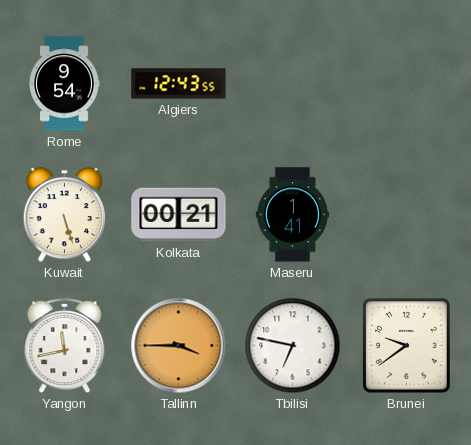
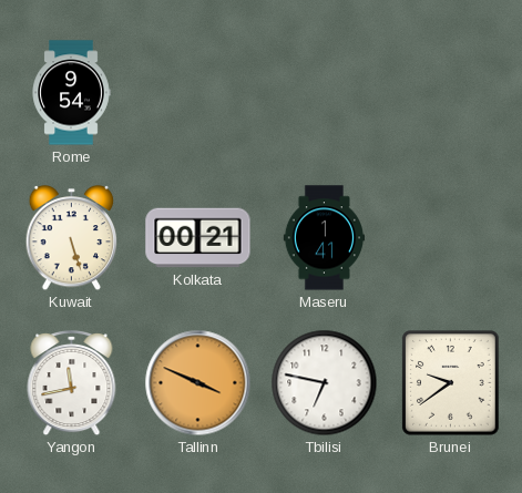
Algiers: 12:43 -> none
Tallinn: 3:45 -> 3:49
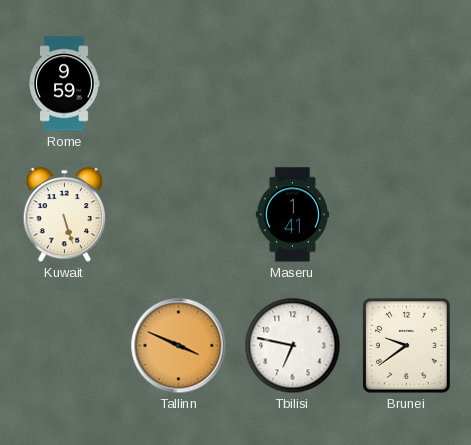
Rome: 9:54 -> 9:59
Kolkata: 00:21 -> none
Yangon: 11:43 -> none
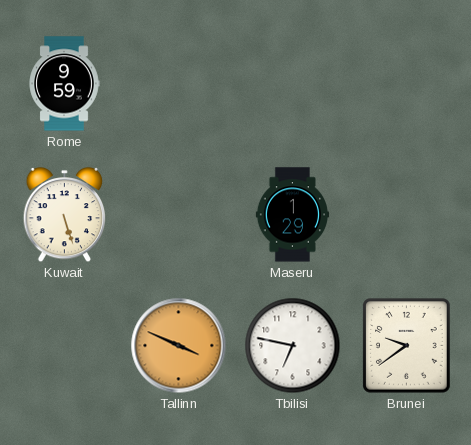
Maseru: 1:41 -> 1:29
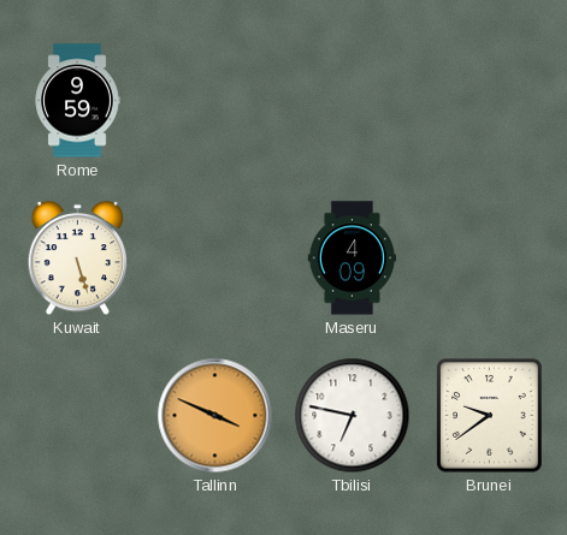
Maseru: 1:29 -> 4:09
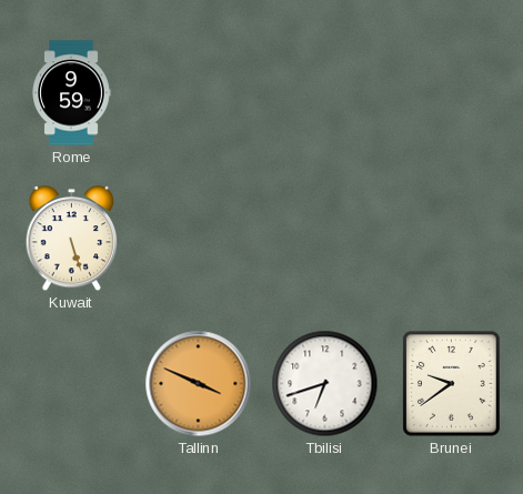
Maseru: 4:09 -> none
Tbilisi: 6:47 -> 6:42
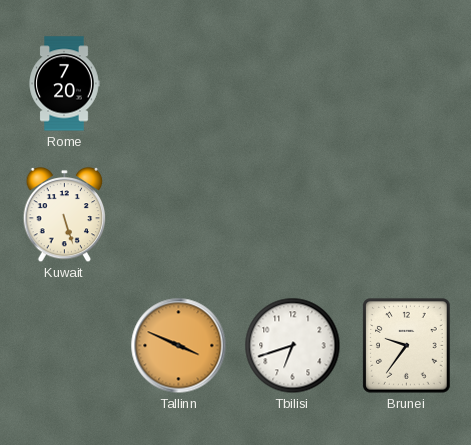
Rome: 9:59 -> 7:20
Brunei: 9:39 -> 9:36
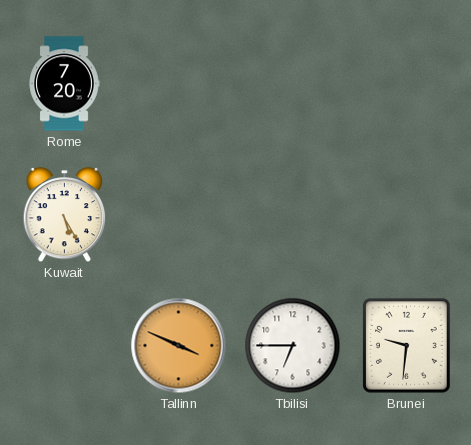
Kuwait: 5:27 -> 5:25
Tbilisi: 6:42 -> 6:45
Brunei: 9:36 -> 9:31
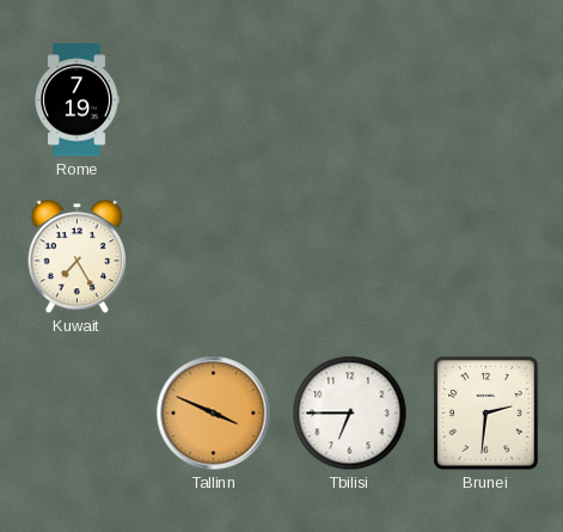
Rome: 7:20 -> 7:19
Kuwait: 5:25 -> 7:25
Brunei: 9:31 -> 2:31
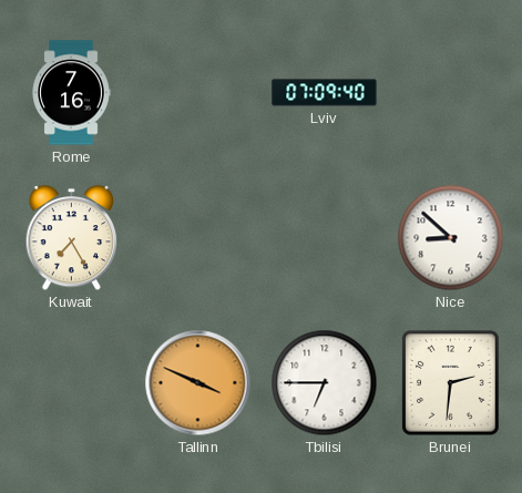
Rome: 7:19 -> 7:16
Lviv: none -> 07:09
Nice: none -> 8:52
